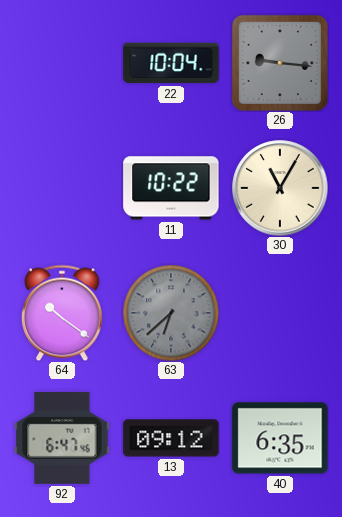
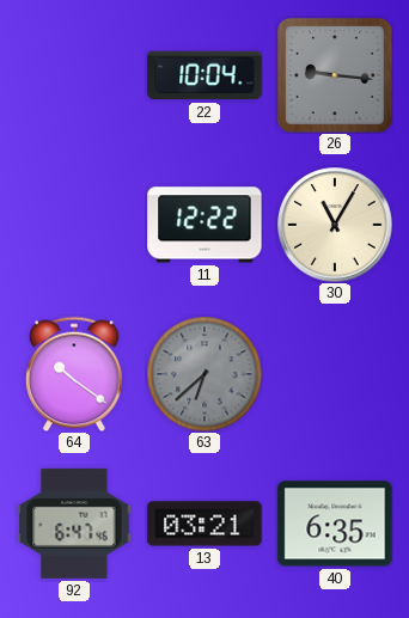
11: 10:22 -> 12:22
13: 09:12 -> 03:21
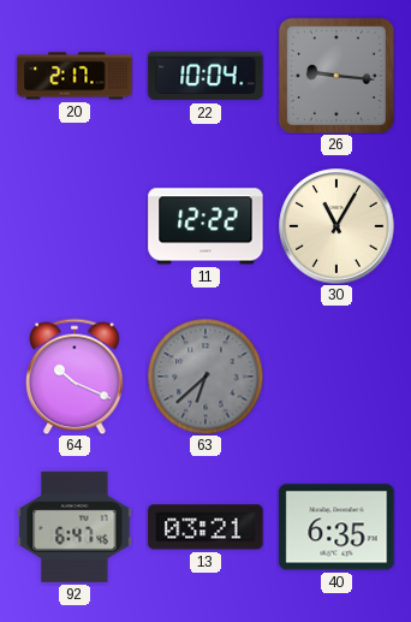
20: none -> 2:17
64: 10:21 -> 10:19
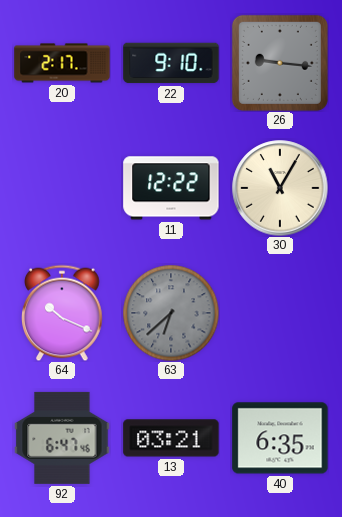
22: 10:04 -> 9:10
